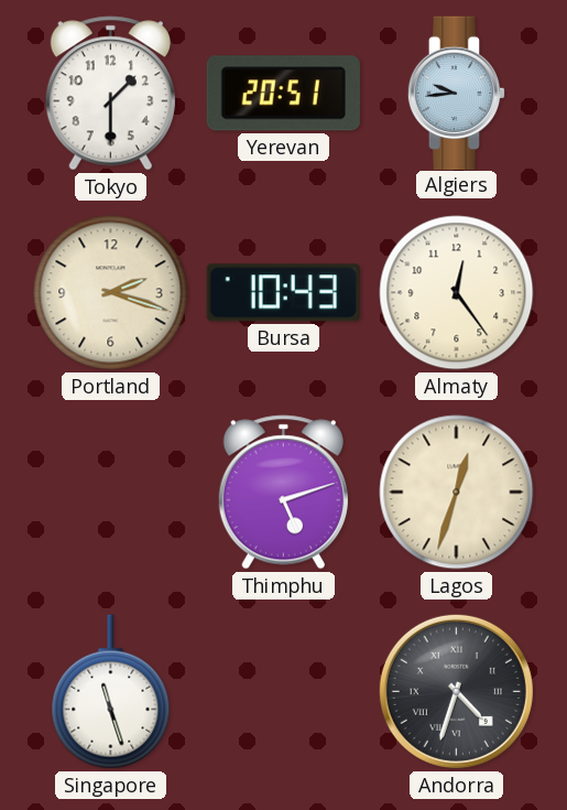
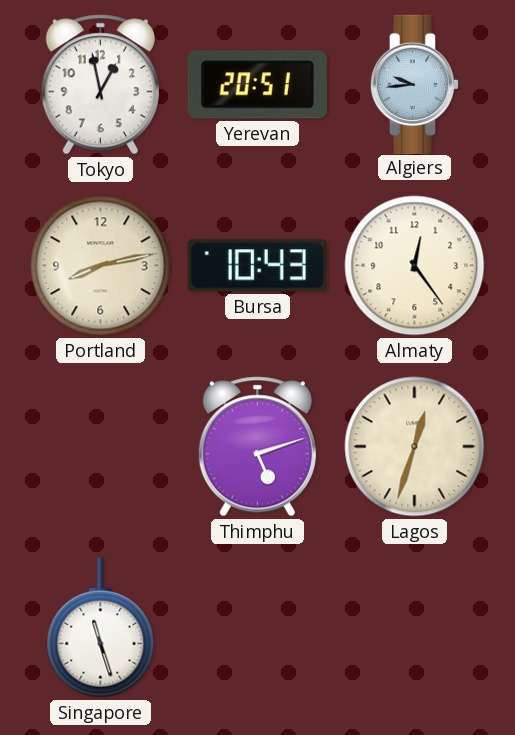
Tokyo: 1:30 -> 12:58
Portland: 2:18 -> 8:13
Andorra: 4:33 -> none
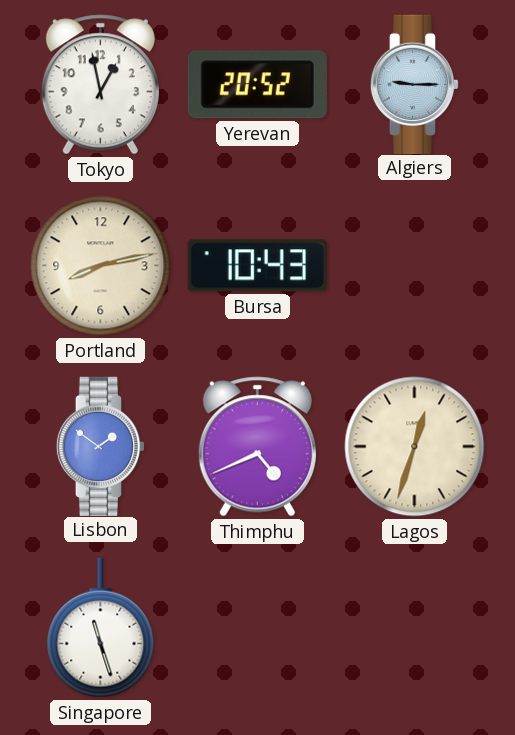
Yerevan: 20:51 -> 20:52
Algiers: 9:44 -> 9:15
Almaty: 12:24 -> none
Lisbon: none -> 1:51
Thimphu: 5:12 -> 4:41
